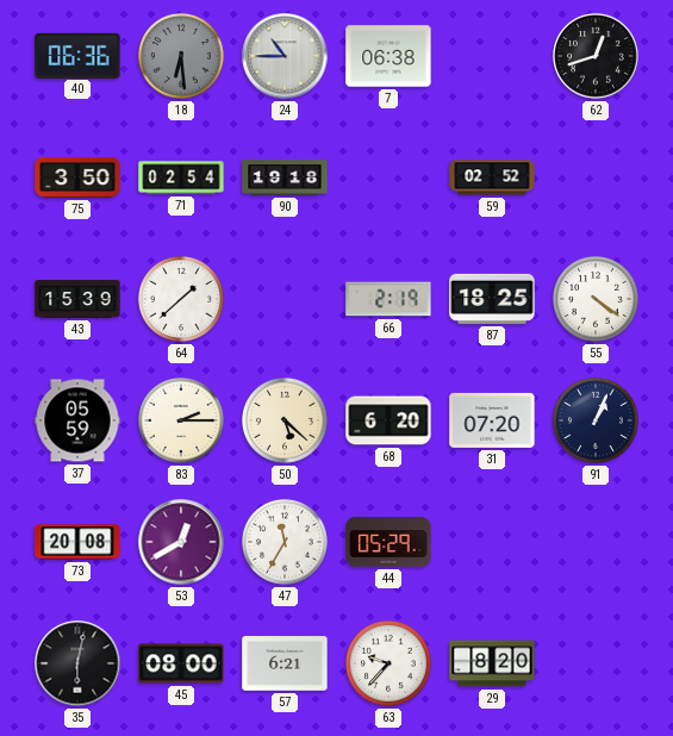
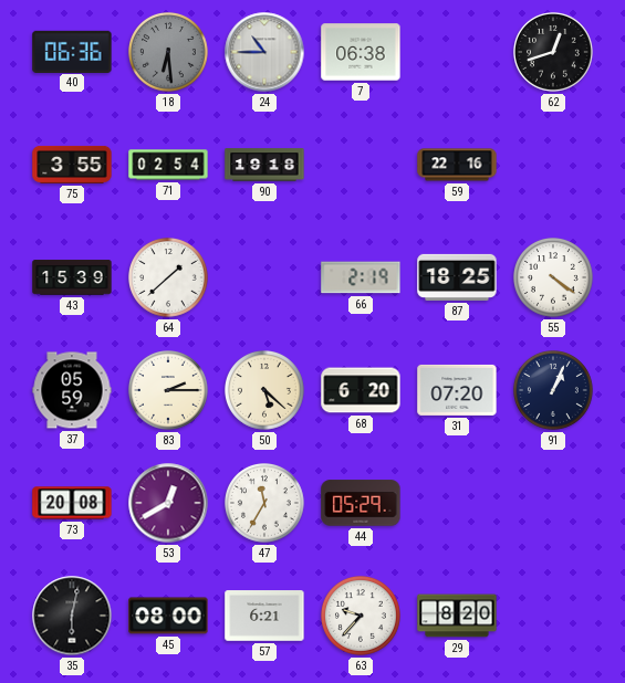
75: 3:50 -> 3:55
59: 02:52 -> 22:16
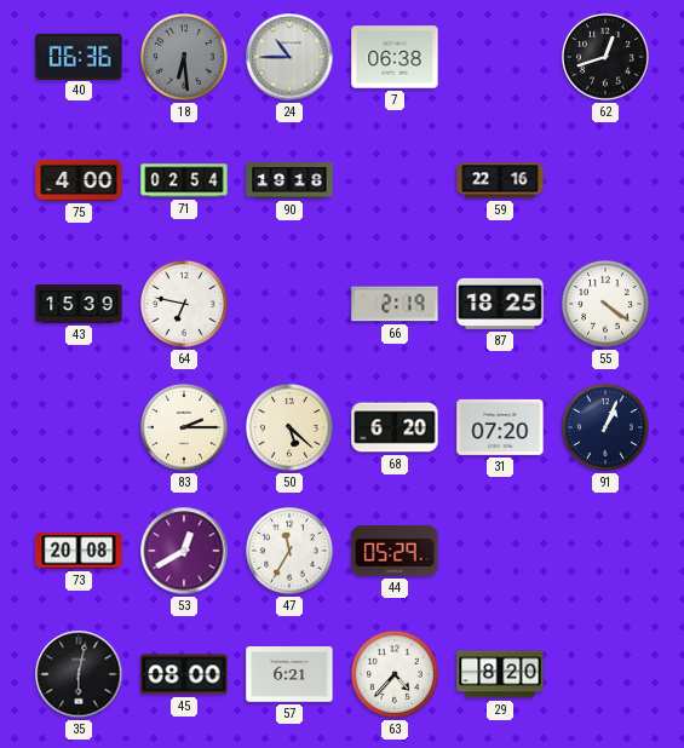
75: 3:55 -> 4:00
64: 1:38 -> 6:47
37: 05:59 -> none
63: 9:37 -> 4:37
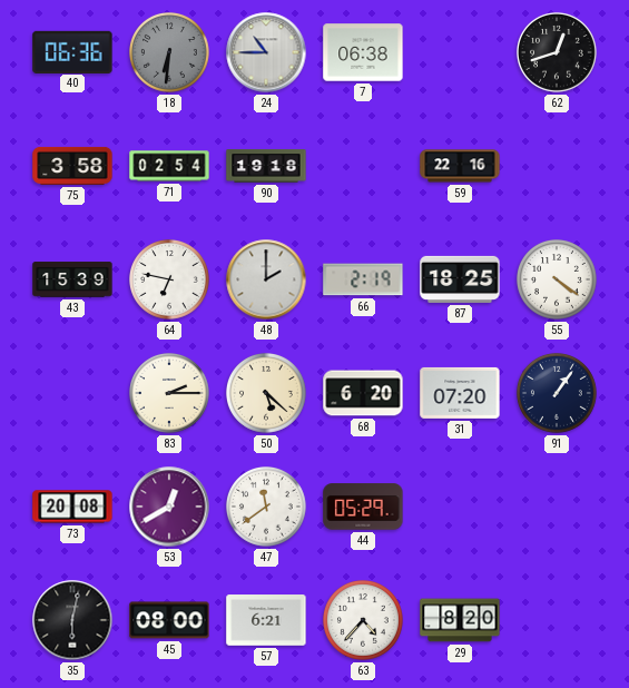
18: 6:29 -> 6:31
75: 4:00 -> 3:58
48: none -> 2:00
91: 1:04 -> 1:06
47: 11:35 -> 11:39
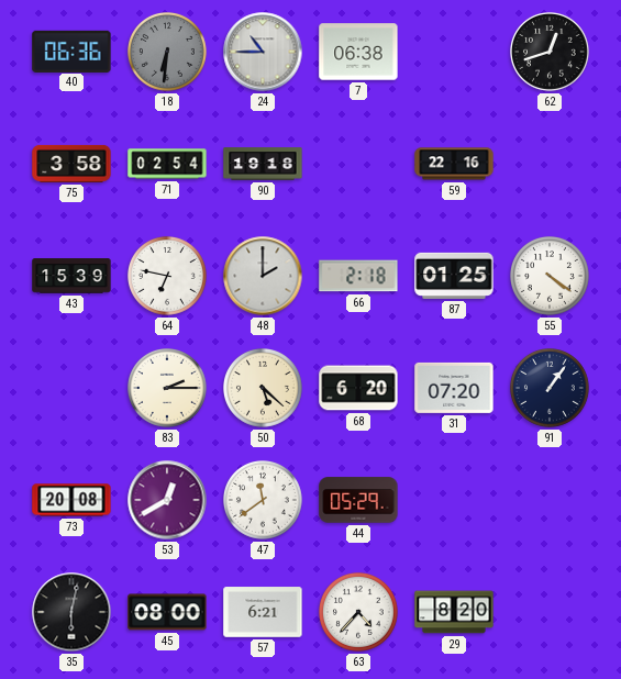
66: 2:19 -> 2:18
87: 18:25 -> 01:25
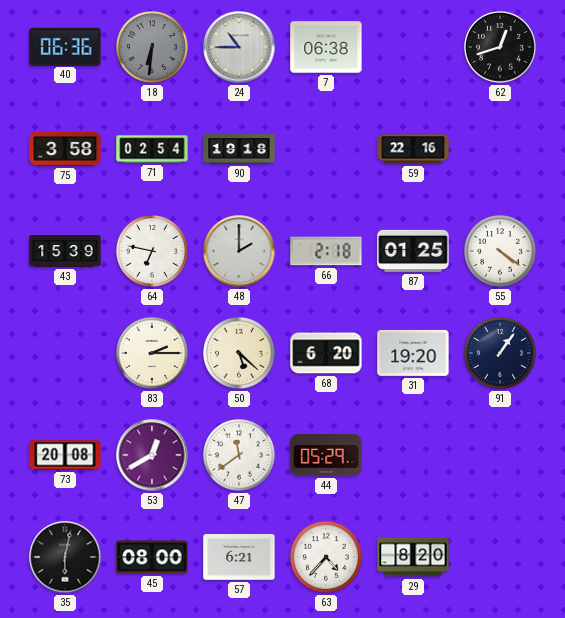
31: 07:20 -> 19:20
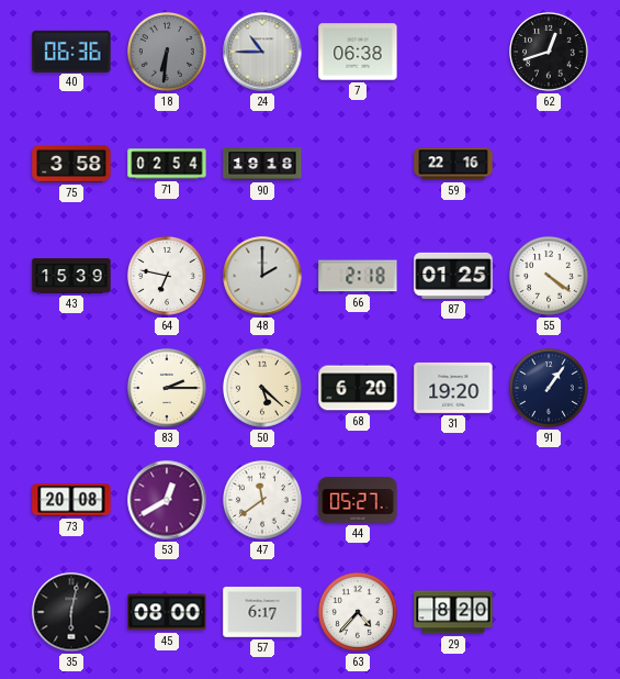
44: 05:29 -> 05:27
57: 6:21 -> 6:17
